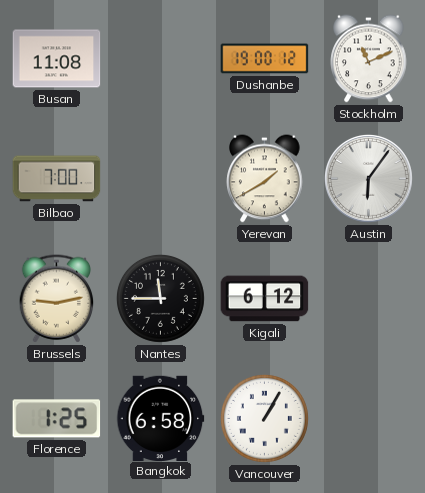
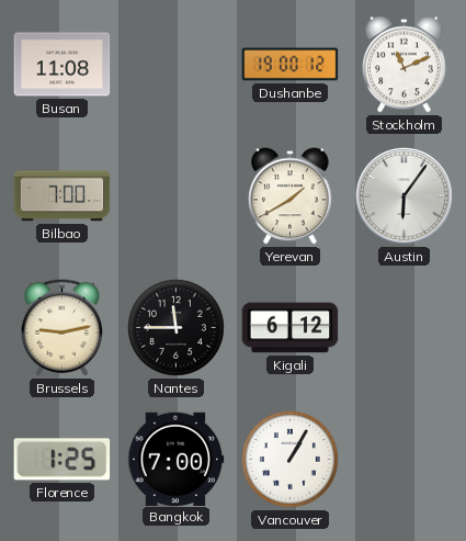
Bangkok: 6:58 -> 7:00
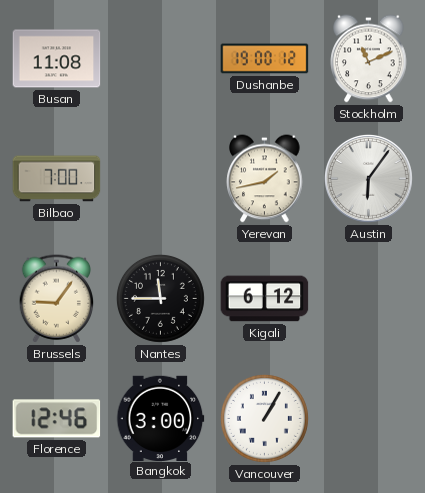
Yerevan: 1:40 -> 1:43
Brussels: 9:13 -> 9:06
Florence: 1:25 -> 12:46
Bangkok: 7:00 -> 3:00
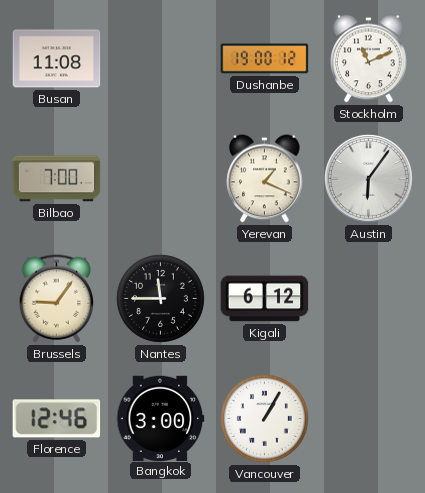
Yerevan: 1:43 -> 1:19
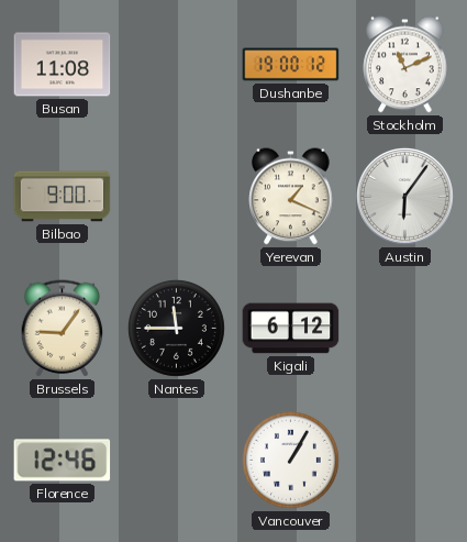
Bilbao: 7:00 -> 9:00
Bangkok: 3:00 -> none
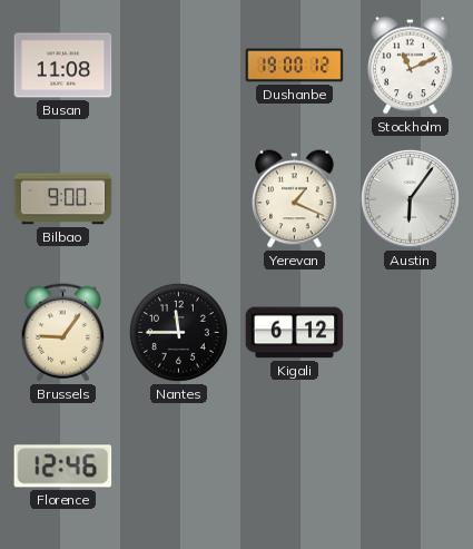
Vancouver: 1:05 -> none
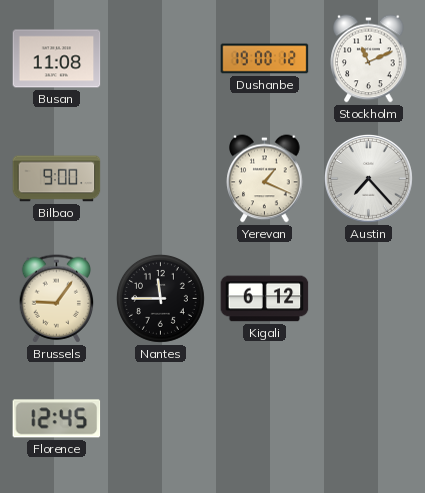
Austin: 6:06 -> 7:23
Florence: 12:46 -> 12:45
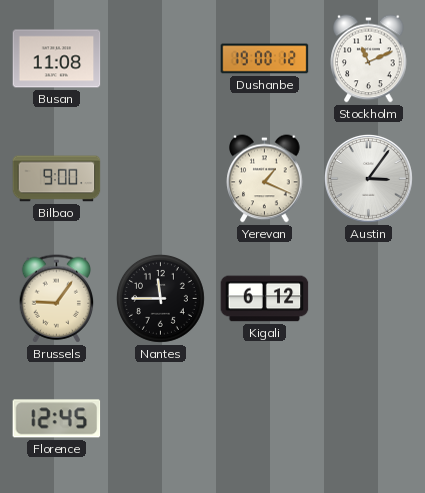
Austin: 7:23 -> 3:06
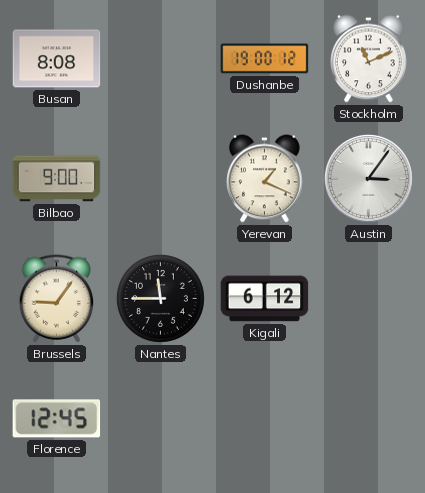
Busan: 11:08 -> 8:08
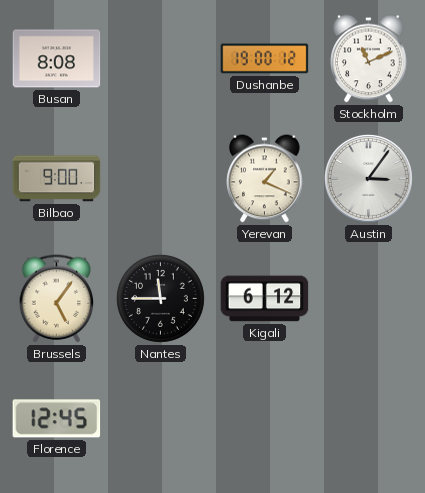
Brussels: 9:06 -> 5:06
